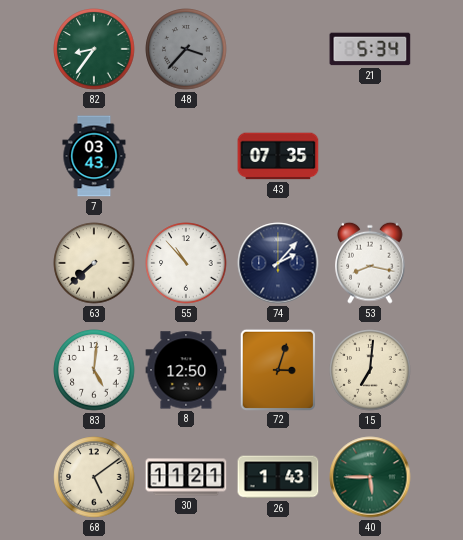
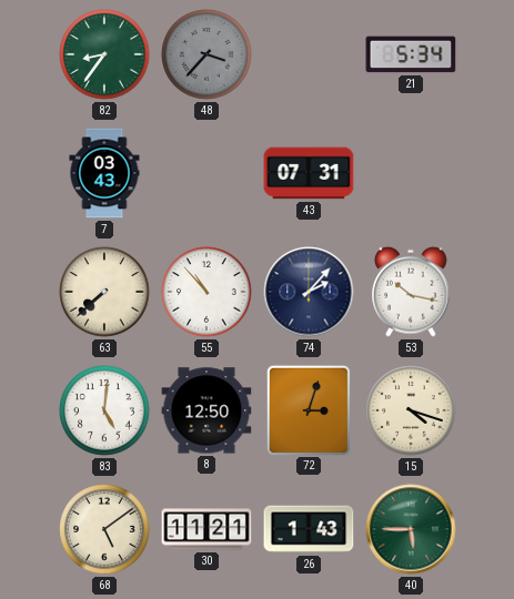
43: 07:35 -> 07:31
53: 8:17 -> 10:17
15: 7:01 -> 4:18
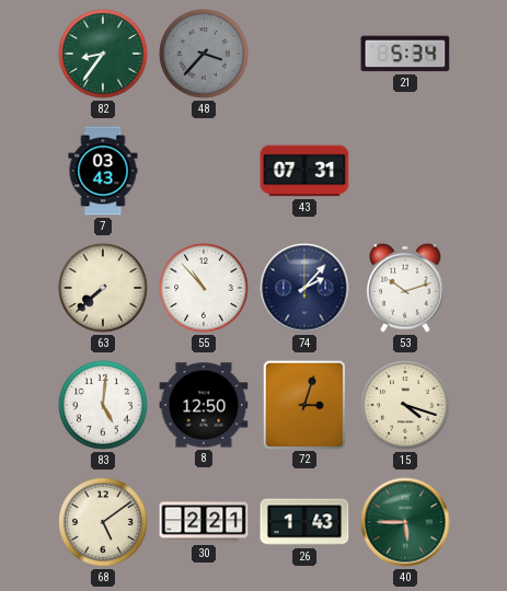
53: 10:17 -> 10:12
30: 11:21 -> 2:21
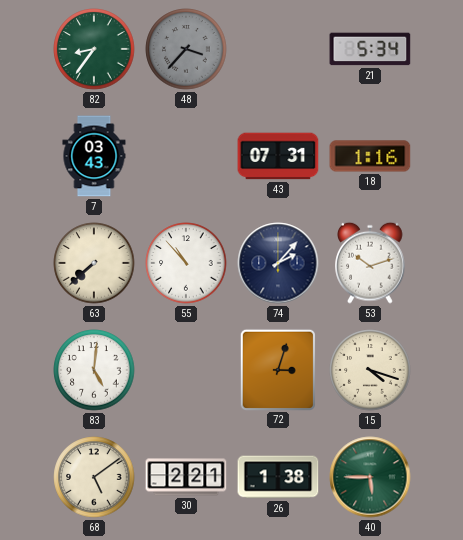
18: none -> 1:16
8: 12:50 -> none
26: 1:43 -> 1:38
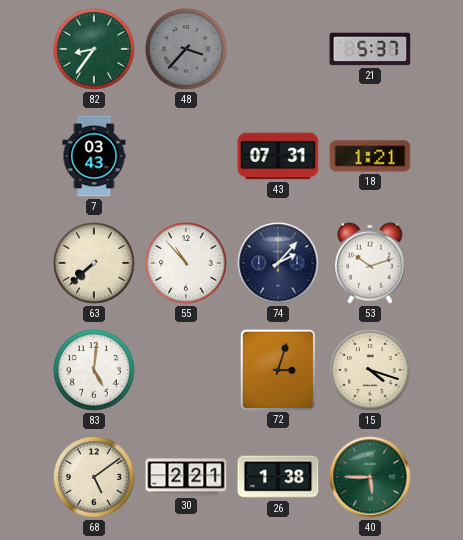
21: 5:34 -> 5:37
18: 1:16 -> 1:21
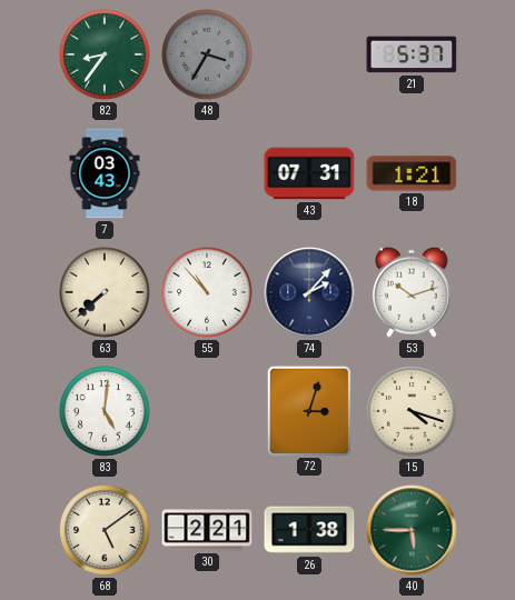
48: 3:37 -> 3:35
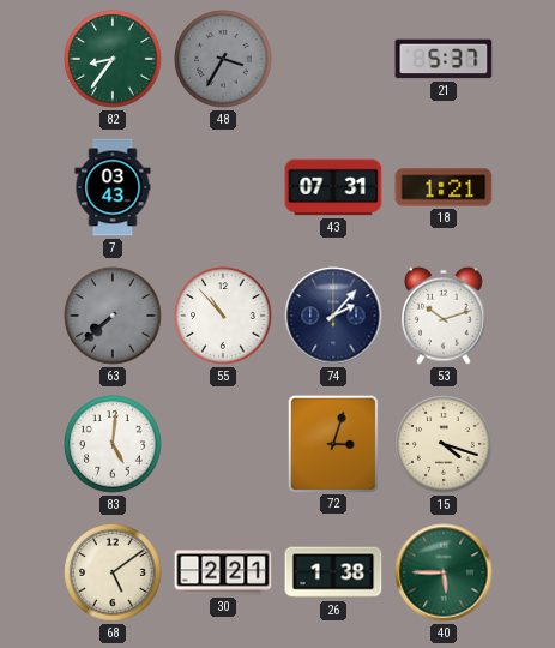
63 dial: cream -> grey
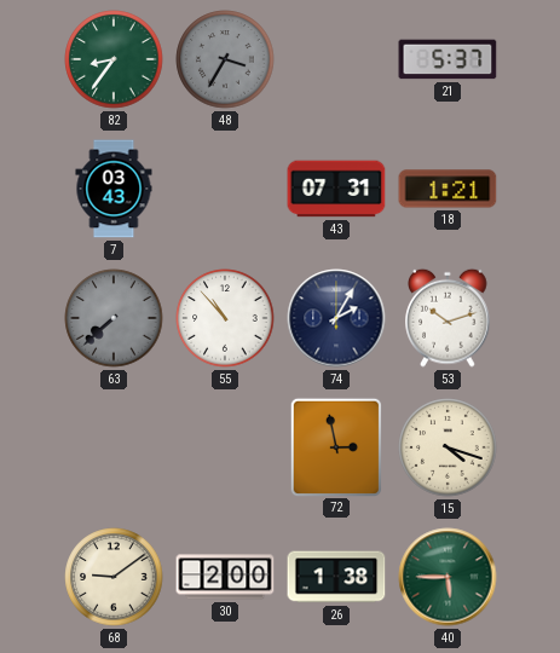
74: 2:07 -> 2:05
83: 5:01 -> none
72: 3:03 -> 2:58
68: 5:09 -> 9:09
30: 2:21 -> 2:00
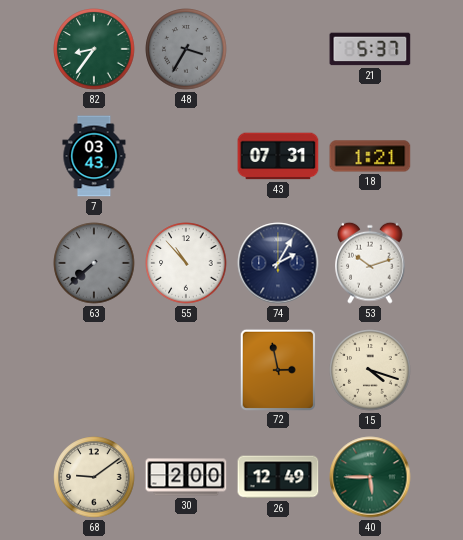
26: 1:38 -> 12:49
